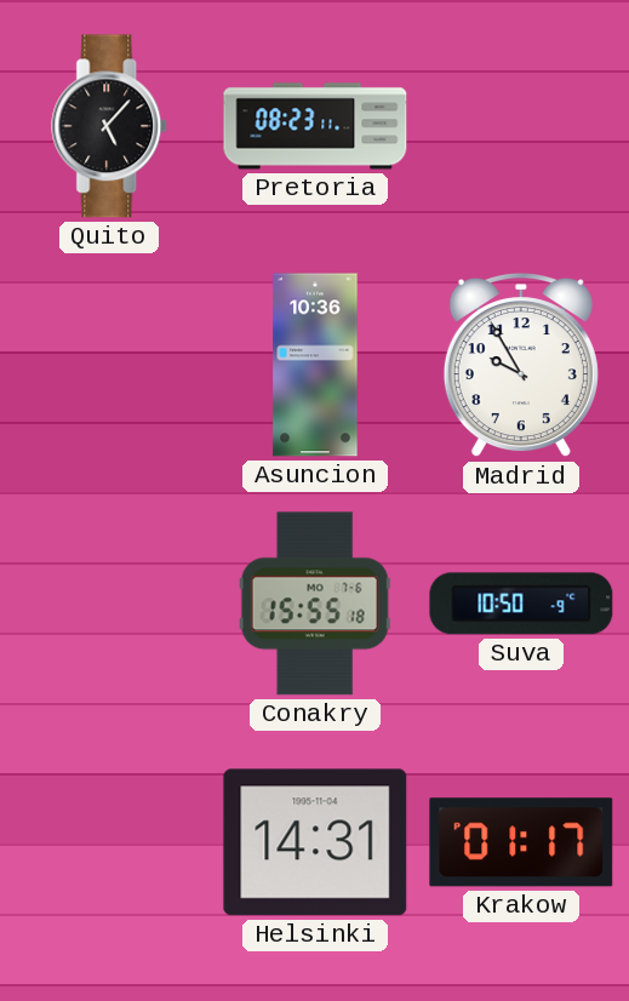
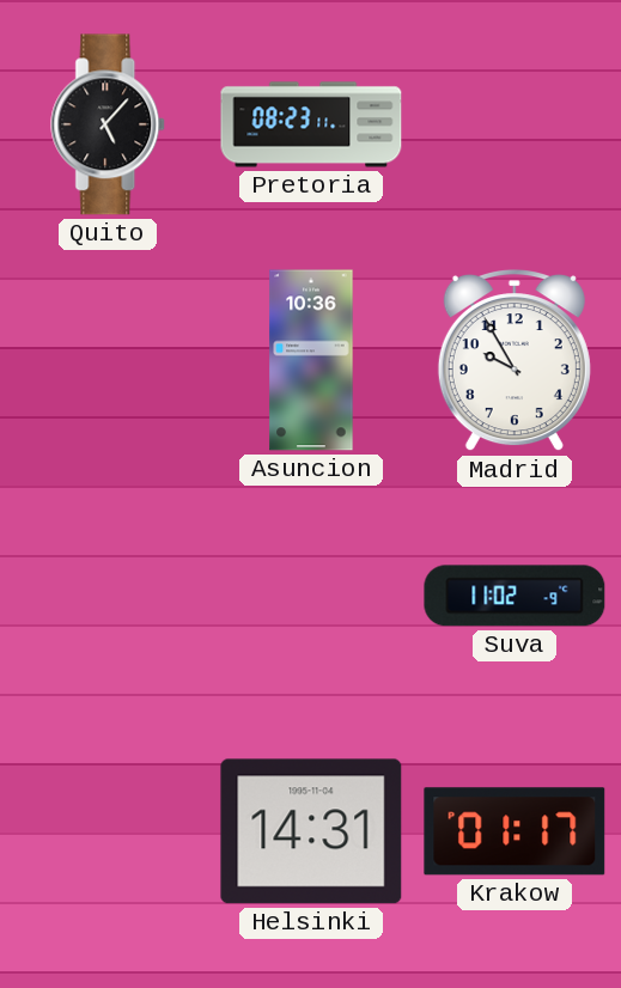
Conakry: 15:55 -> none
Suva: 10:50 -> 11:02
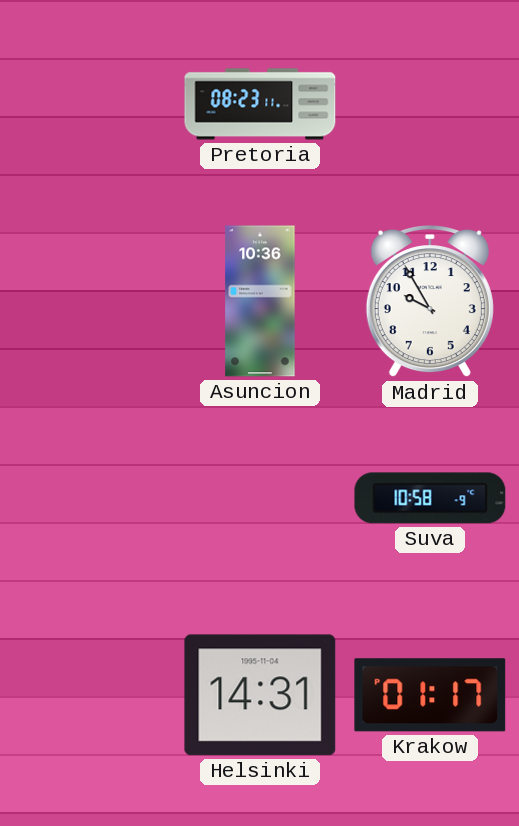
Quito: 5:07 -> none
Suva: 11:02 -> 10:58
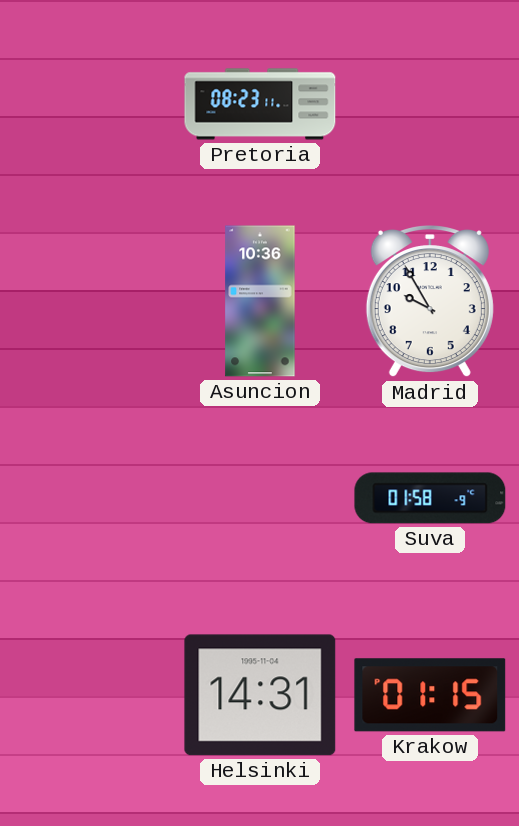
Suva: 10:58 -> 01:58
Krakow: 01:17 -> 01:15
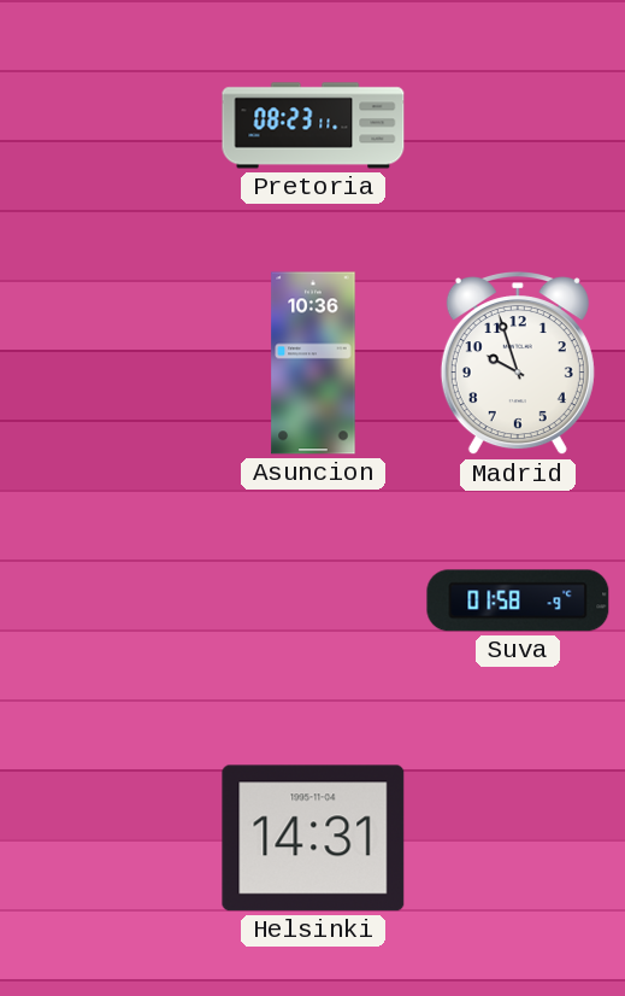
Madrid: 9:55 -> 9:57
Krakow: 01:15 -> none
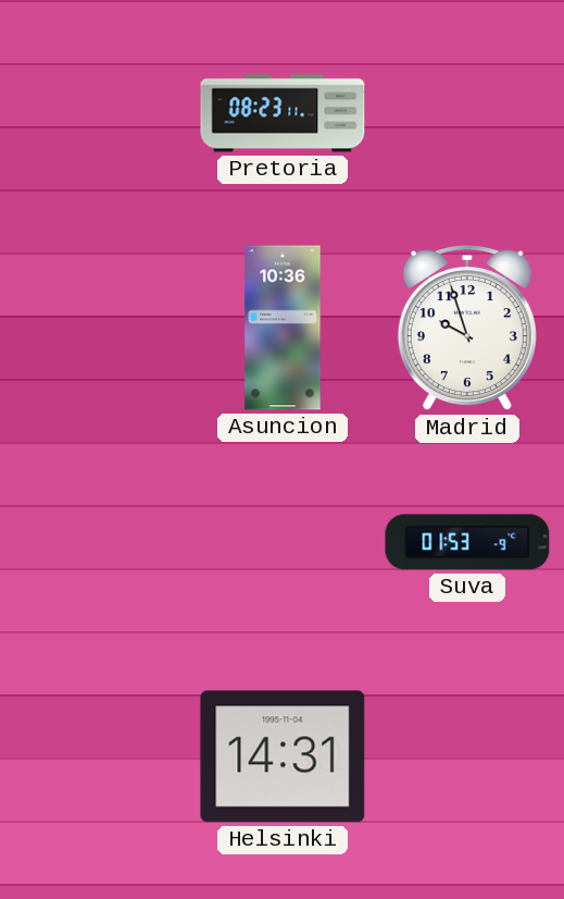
Suva: 01:58 -> 01:53
